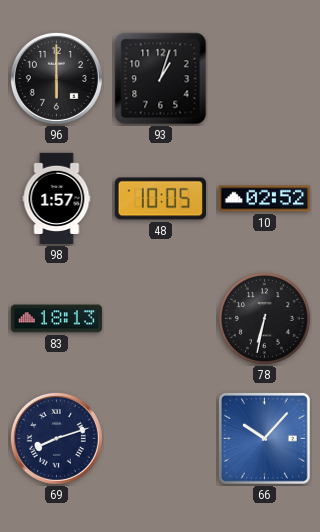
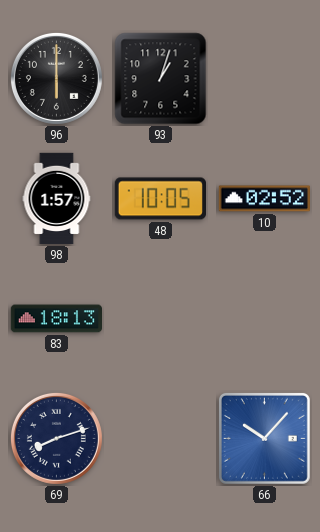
78: 6:32 -> none
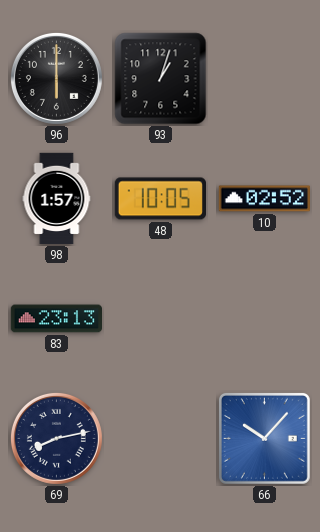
83: 18:13 -> 23:13
69: 8:12 -> 8:13
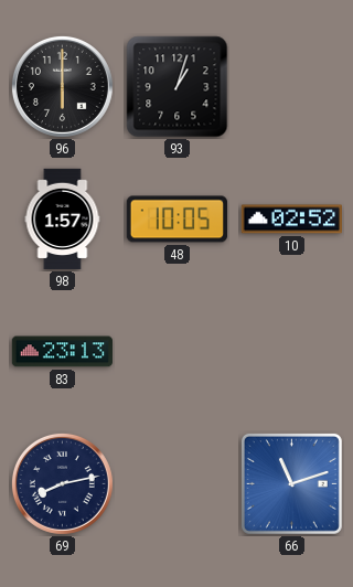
66: 10:07 -> 11:12
